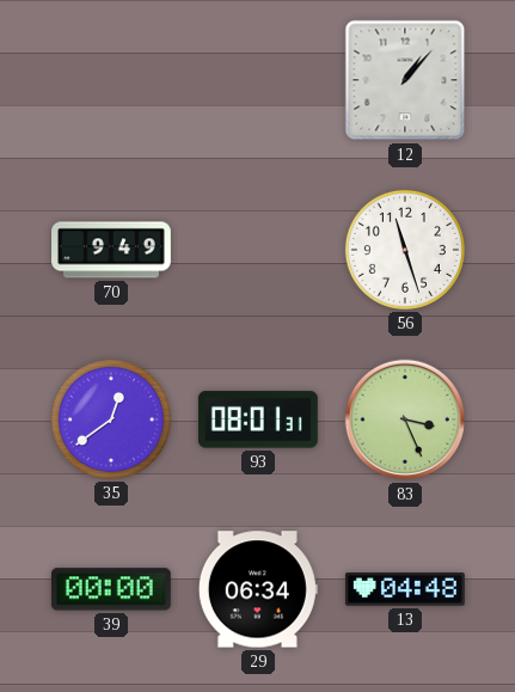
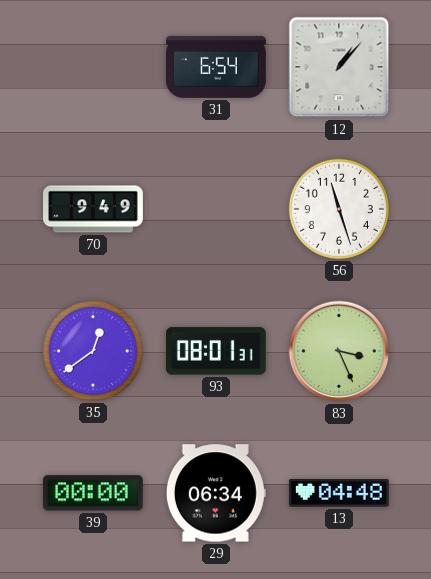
31: none -> 6:54
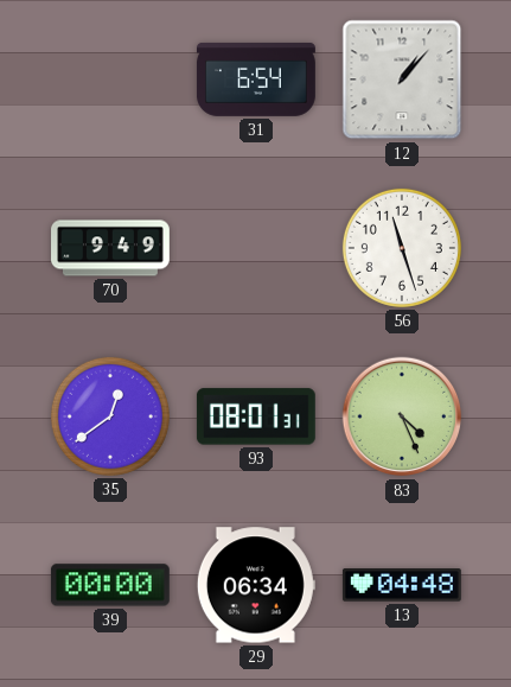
83: 3:26 -> 4:26
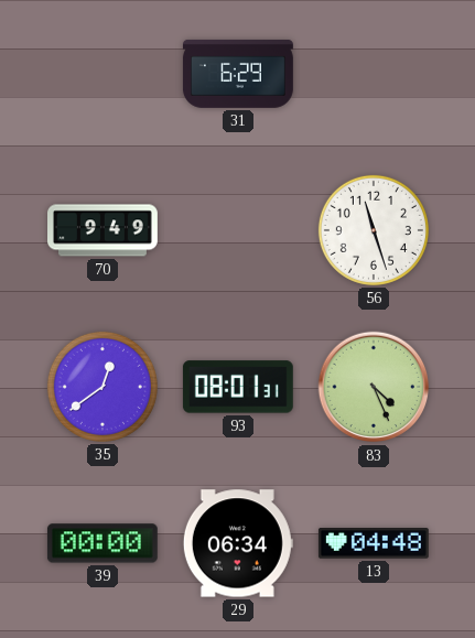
31: 6:54 -> 6:29
12: 1:07 -> none
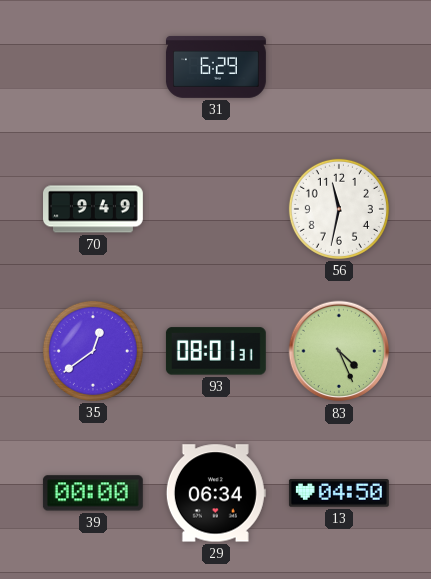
56: 11:27 -> 11:32
13: 04:48 -> 04:50
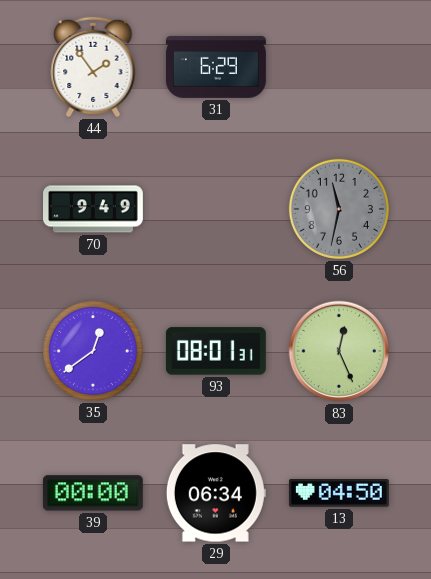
44: none -> 1:54
56 dial: white -> grey
83: 4:26 -> 12:26
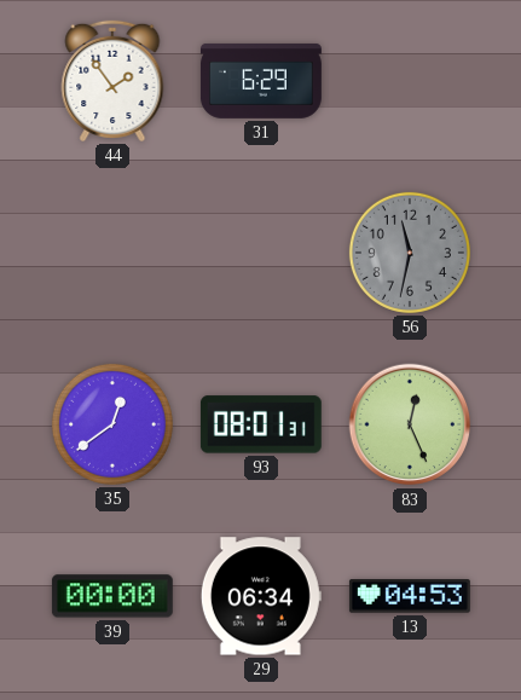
70: 9:49 -> none
13: 04:50 -> 04:53
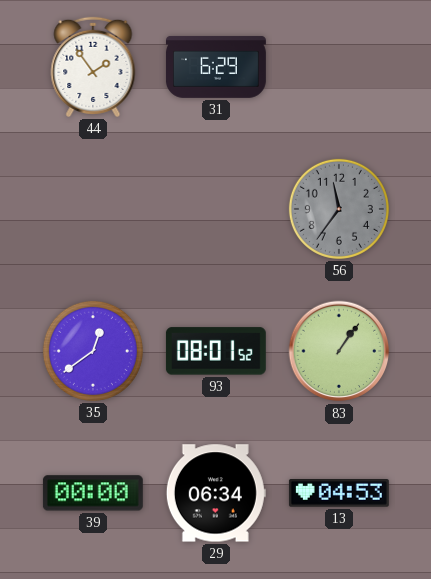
56: 11:32 -> 11:36
93: 08:01:31 -> 08:01:52
83: 12:26 -> 1:06
